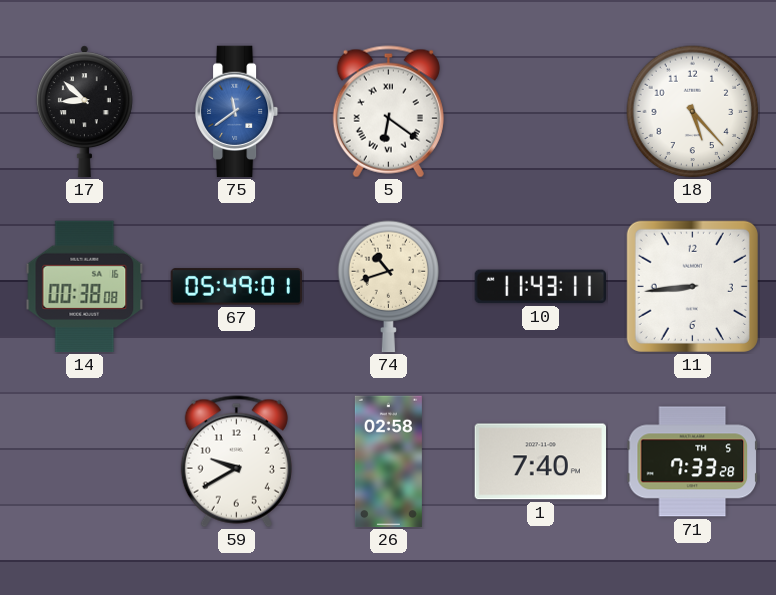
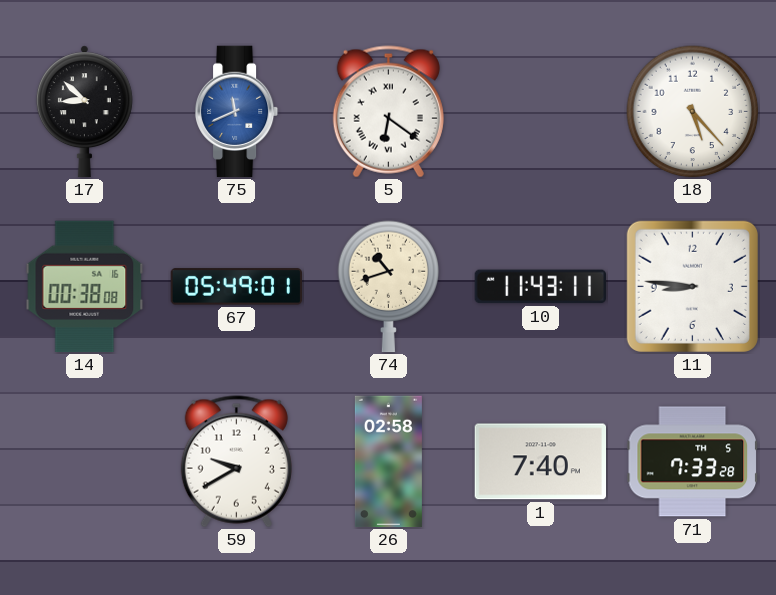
75: 11:39 -> 11:41
11: 8:44 -> 8:46
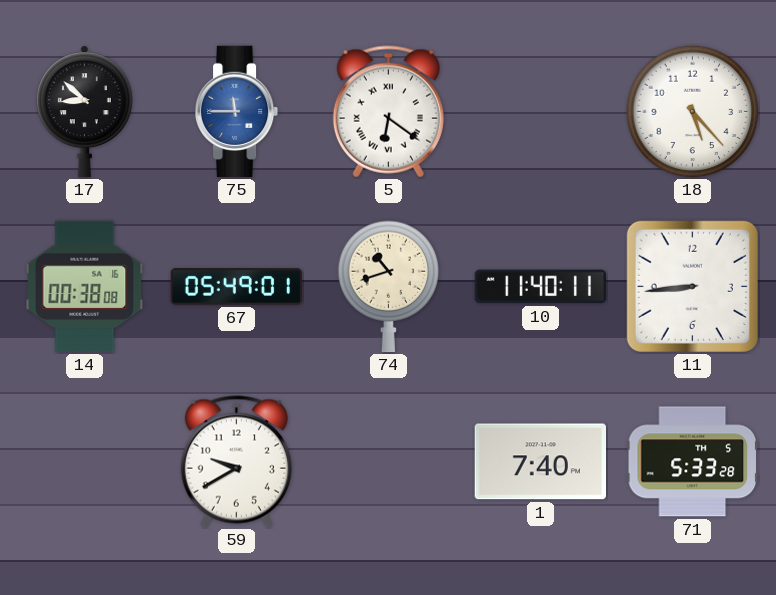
75: 11:41 -> 11:45
10: 11:43 -> 11:40
11: 8:46 -> 8:44
26: 02:58 -> none
71: 7:33 -> 5:33
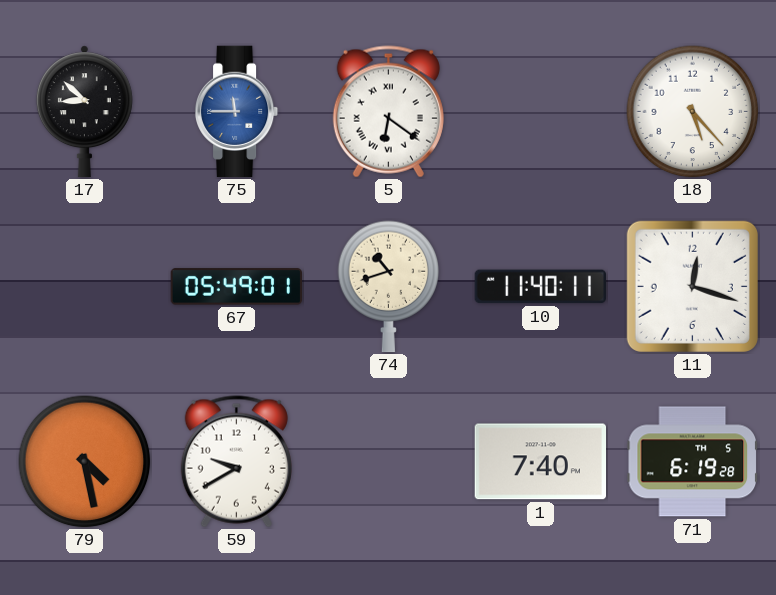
14: 00:38 -> none
11: 8:44 -> 12:18
79: none -> 4:28
71: 5:33 -> 6:19
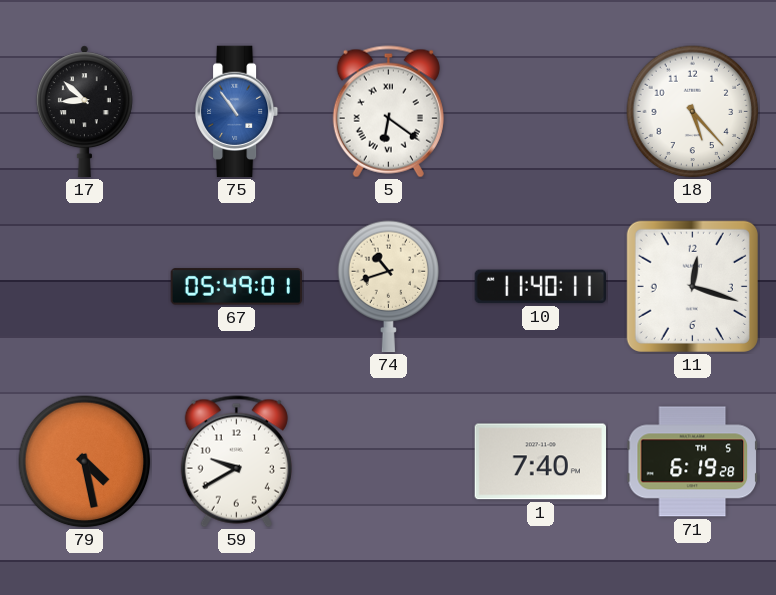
75: 11:45 -> 10:54
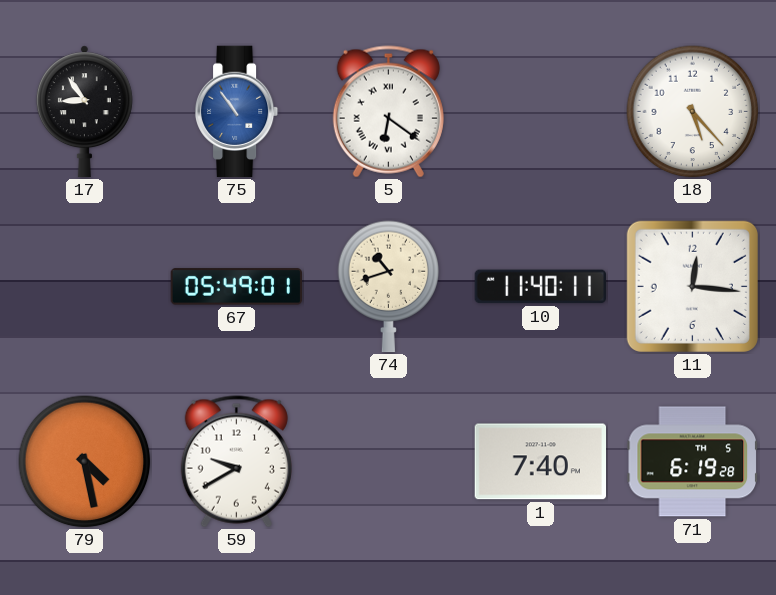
17: 8:52 -> 8:54
11: 12:18 -> 12:16
